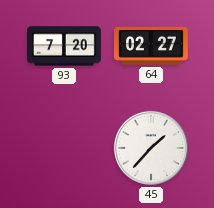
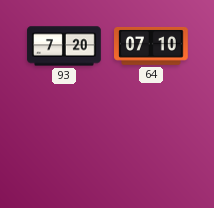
64: 02:27 -> 07:10
45: 1:37 -> none
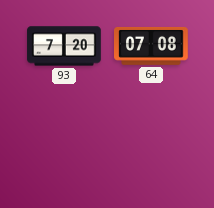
64: 07:10 -> 07:08
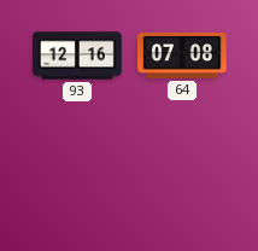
93: 7:20 -> 12:16
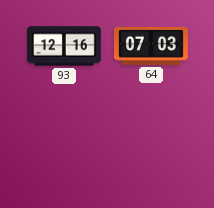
64: 07:08 -> 07:03
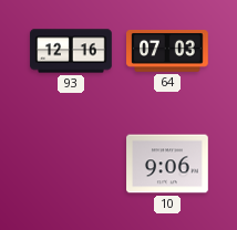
10: none -> 9:06
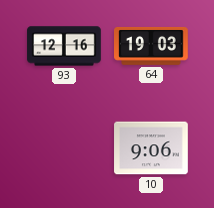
64: 07:03 -> 19:03
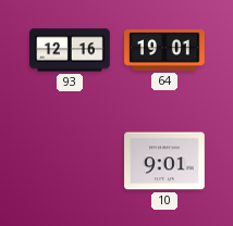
64: 19:03 -> 19:01
10: 9:06 -> 9:01
